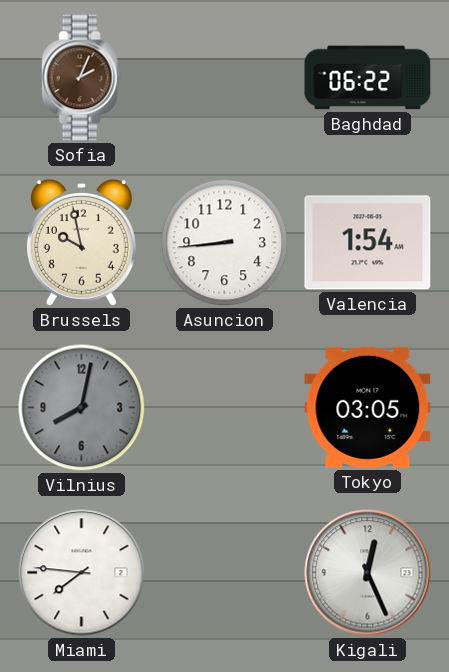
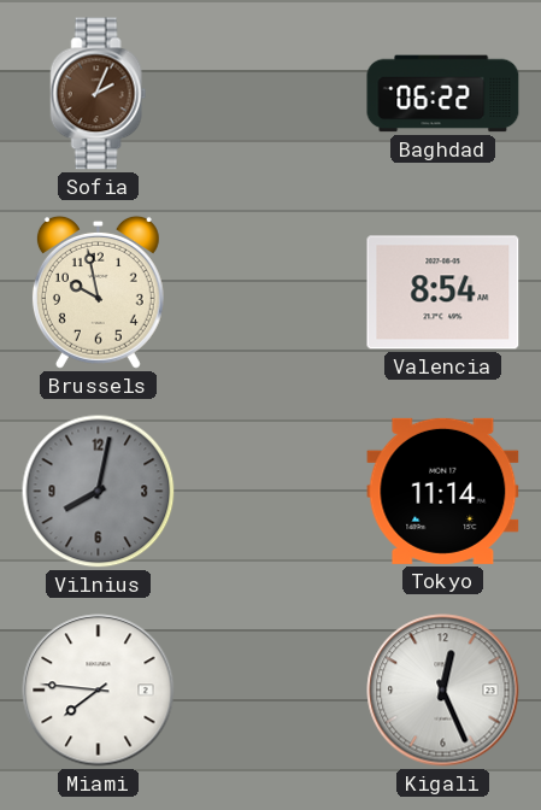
Asuncion: 8:44 -> none
Valencia: 1:54 -> 8:54
Tokyo: 03:05 -> 11:14
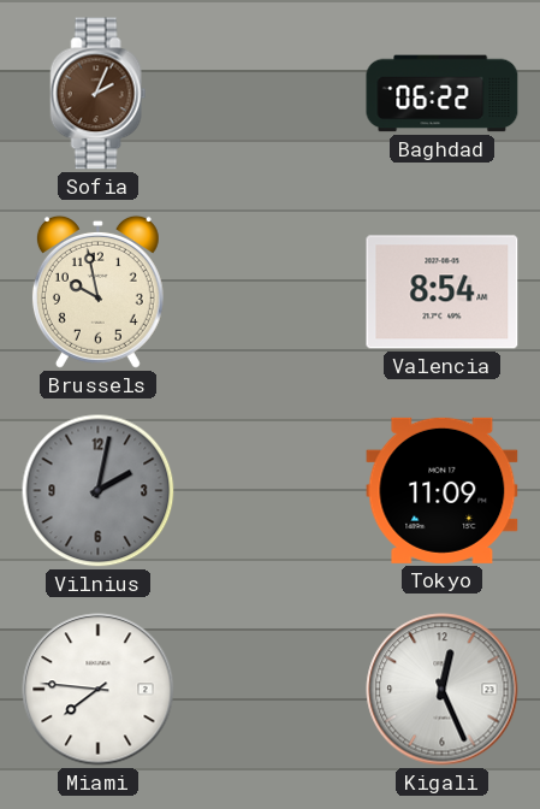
Vilnius: 8:02 -> 2:02
Tokyo: 11:14 -> 11:09
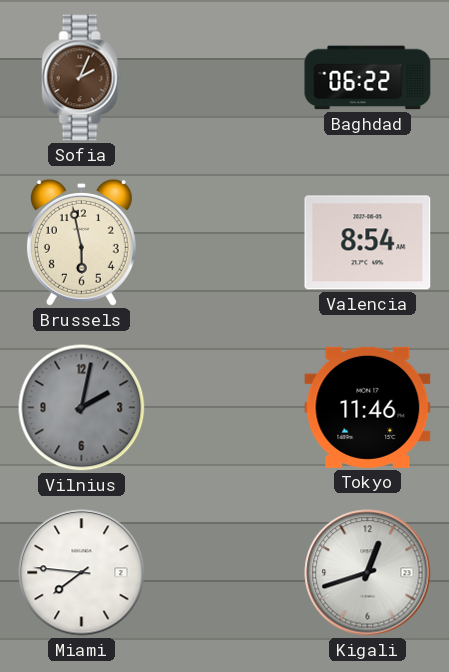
Brussels: 9:58 -> 5:58
Tokyo: 11:09 -> 11:46
Kigali: 12:26 -> 12:42
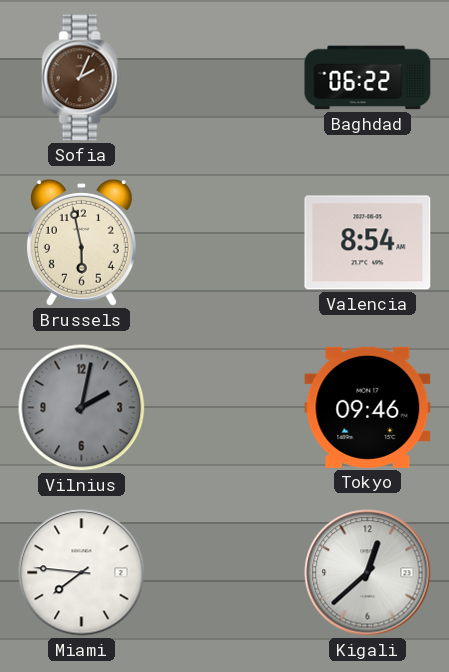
Tokyo: 11:46 -> 09:46
Kigali: 12:42 -> 12:38
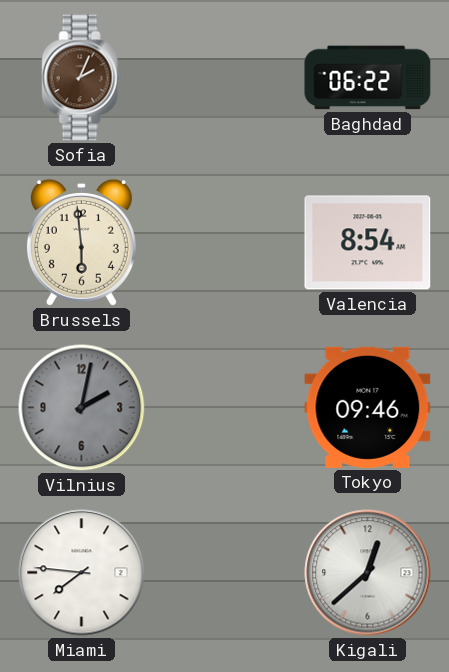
Brussels: 5:58 -> 5:59
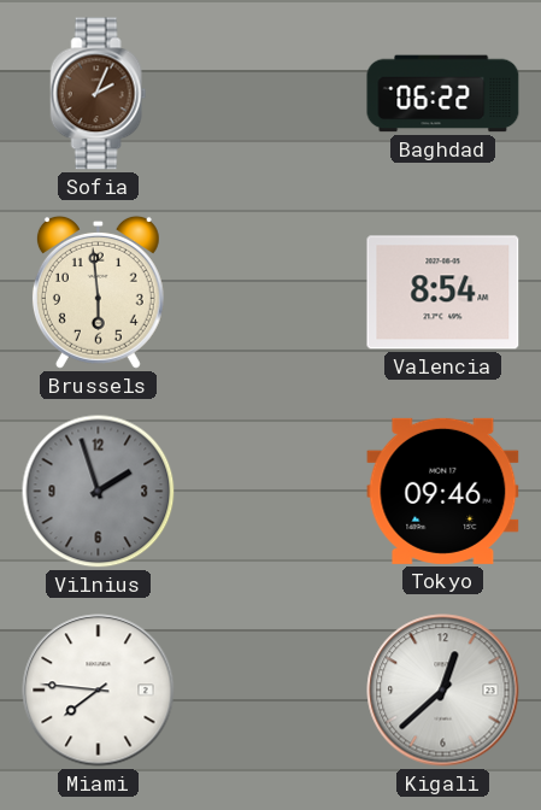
Vilnius: 2:02 -> 1:57
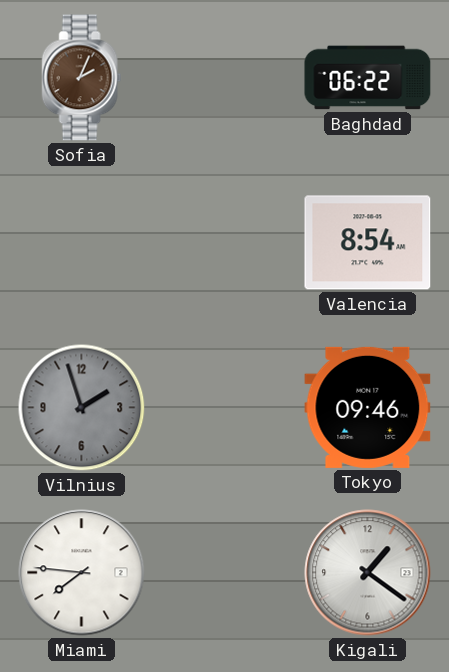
Brussels: 5:59 -> none
Kigali: 12:38 -> 1:21
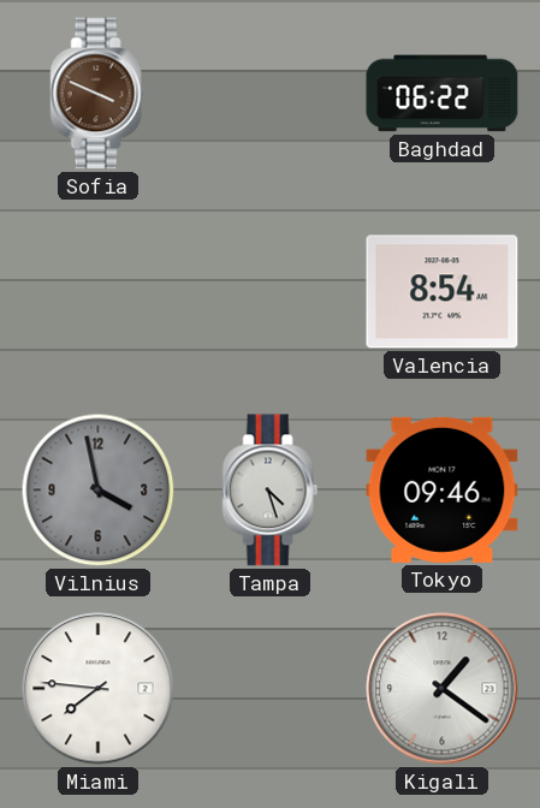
Sofia: 2:04 -> 3:49
Vilnius: 1:57 -> 3:58
Tampa: none -> 4:27
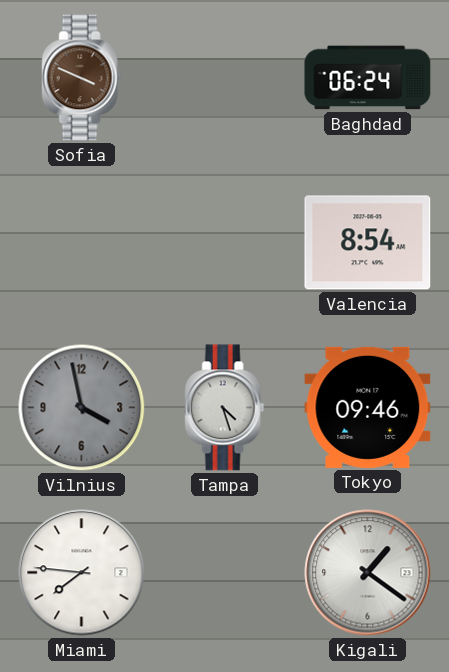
Baghdad: 06:22 -> 06:24
